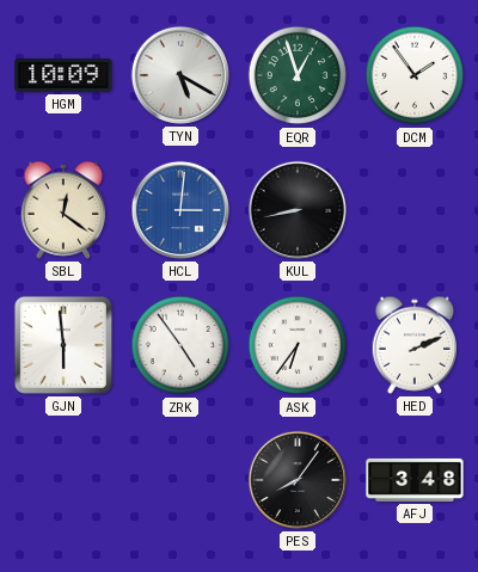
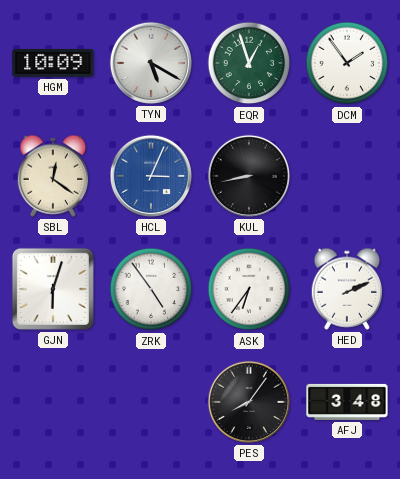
HCL: 3:01 -> 3:04
GJN: 5:59 -> 6:03
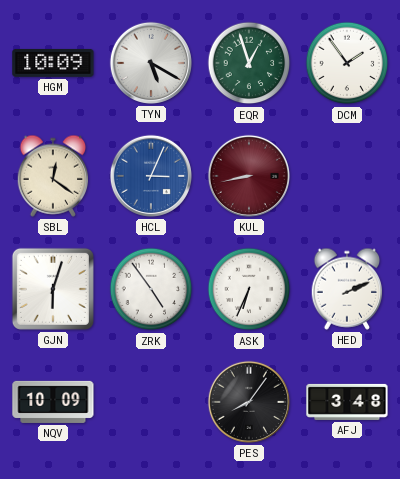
KUL dial: black -> burgundy
ASK: 6:36 -> 6:34
NQV: none -> 10:09
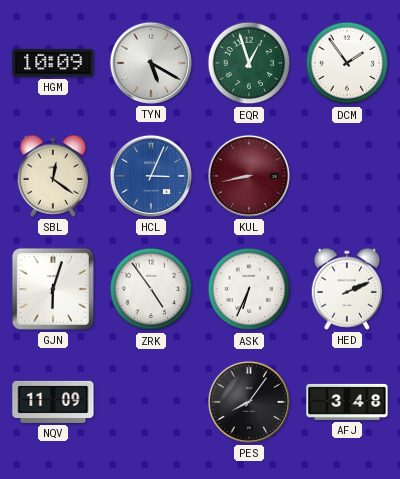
NQV: 10:09 -> 11:09
